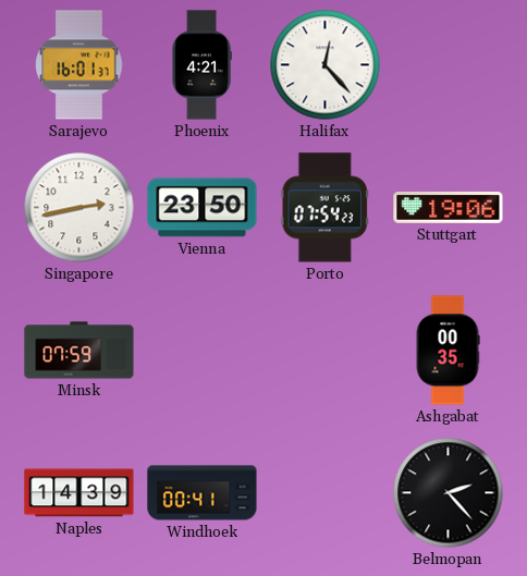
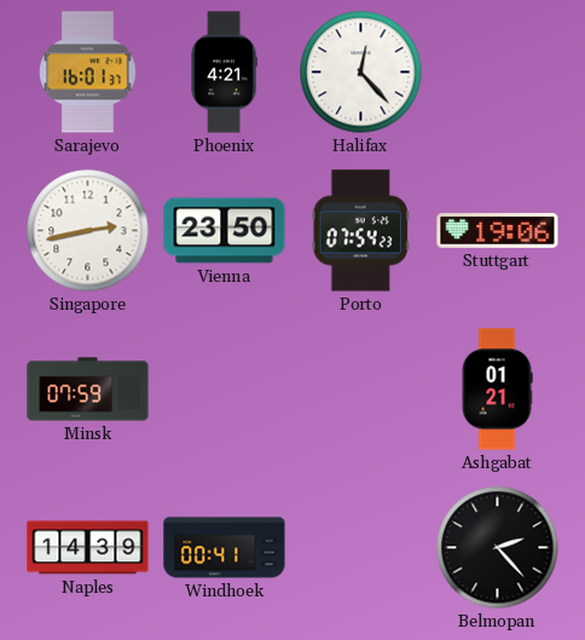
Ashgabat: 00:35 -> 01:21
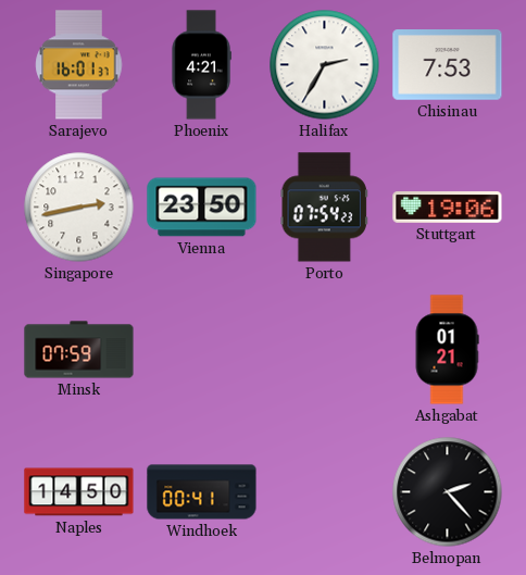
Halifax: 12:23 -> 2:35
Chisinau: none -> 7:53
Naples: 14:39 -> 14:50
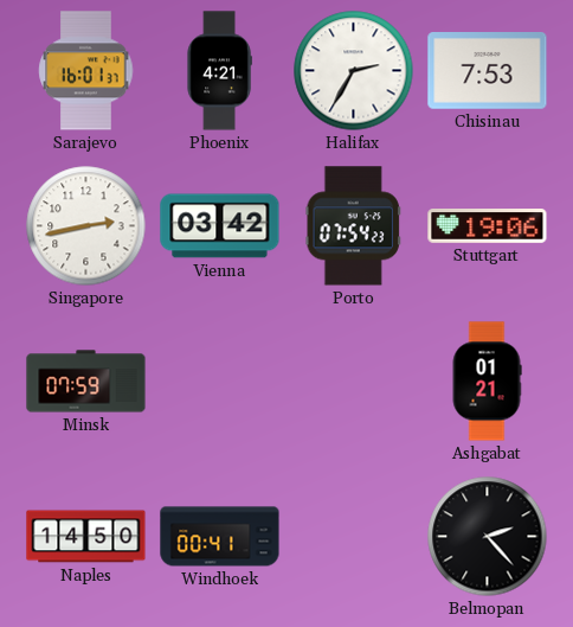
Vienna: 23:50 -> 03:42
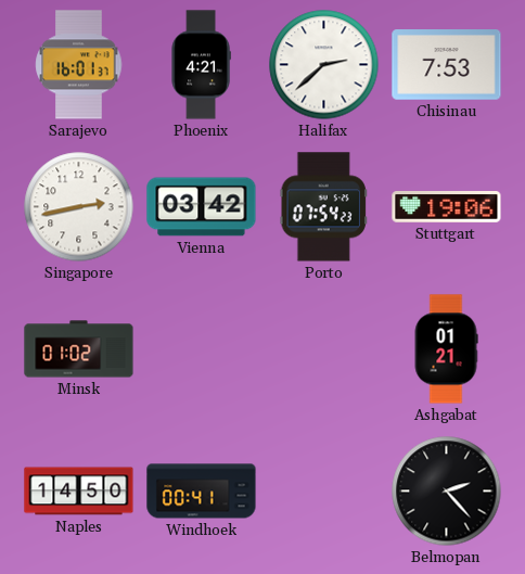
Halifax: 2:35 -> 2:38
Minsk: 07:59 -> 01:02
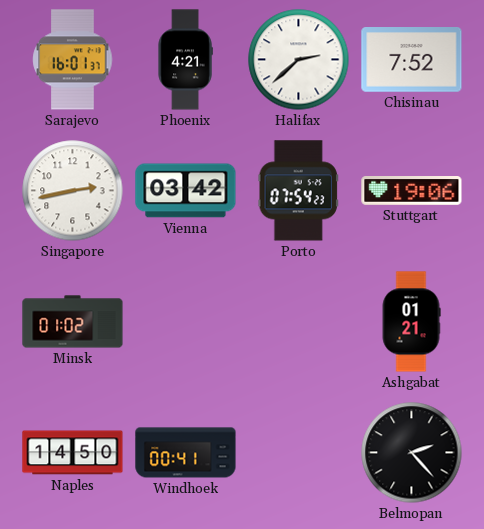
Chisinau: 7:53 -> 7:52
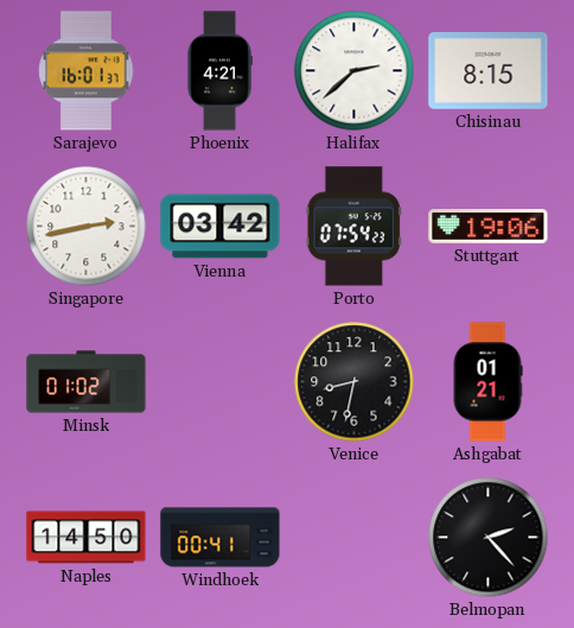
Chisinau: 7:52 -> 8:15
Venice: none -> 8:32
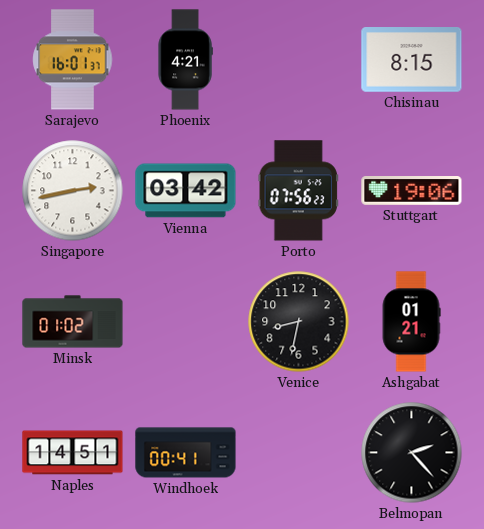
Halifax: 2:38 -> none
Porto: 07:54 -> 07:56
Naples: 14:50 -> 14:51
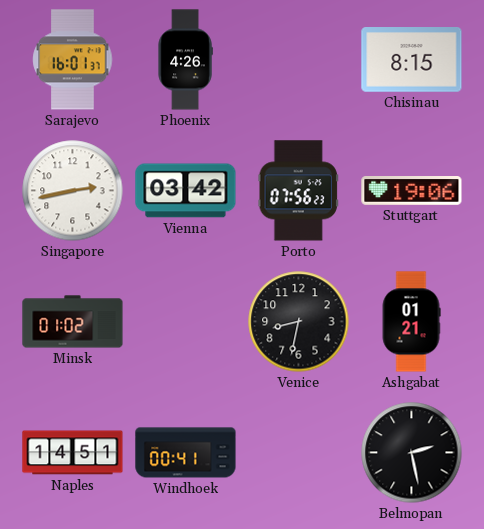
Phoenix: 4:21 -> 4:26
Belmopan: 2:23 -> 2:28
